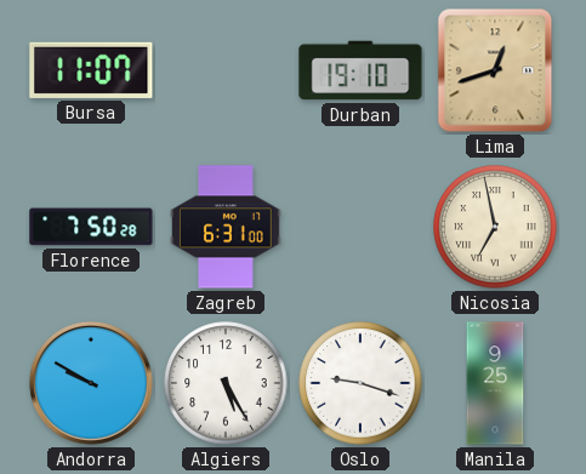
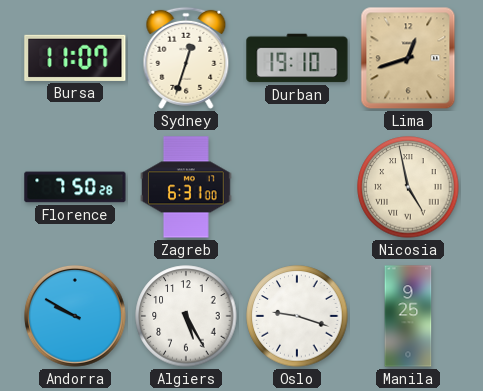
Sydney: none -> 12:33
Nicosia: 6:58 -> 4:58
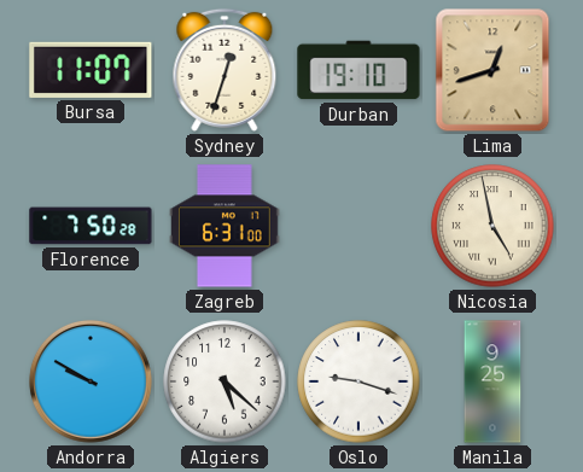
Algiers: 5:25 -> 5:22
